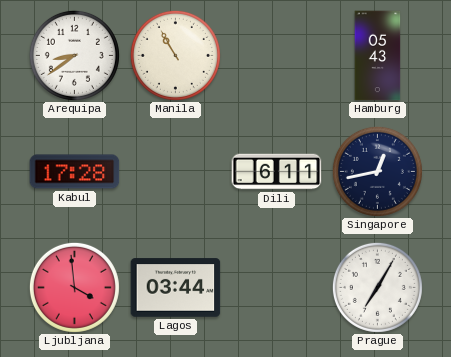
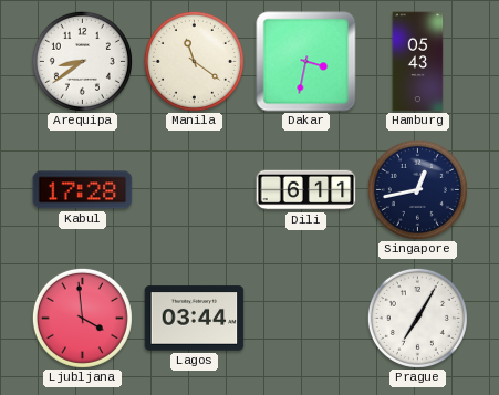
Manila: 10:55 -> 11:21
Dakar: none -> 3:32
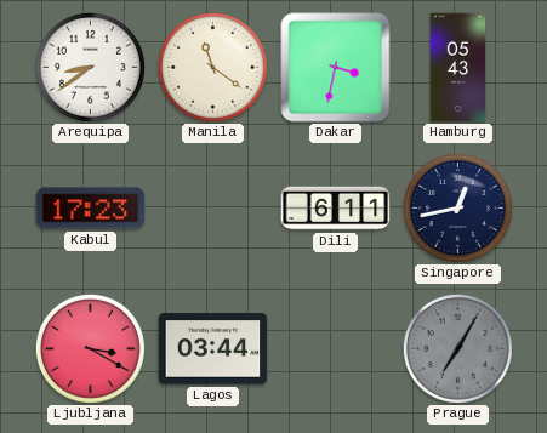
Kabul: 17:28 -> 17:23
Ljubljana: 3:59 -> 3:20
Prague dial: white -> grey
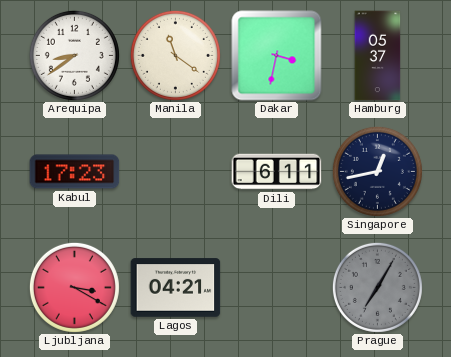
Hamburg: 05:43 -> 05:37
Lagos: 03:44 -> 04:21
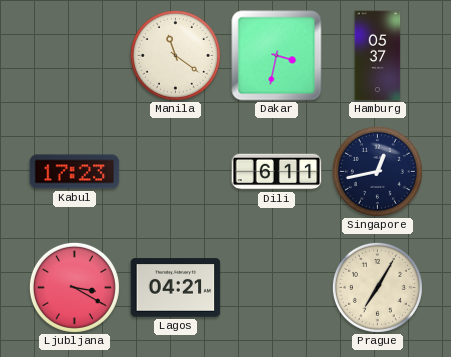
Arequipa: 8:39 -> none
Prague dial: grey -> cream
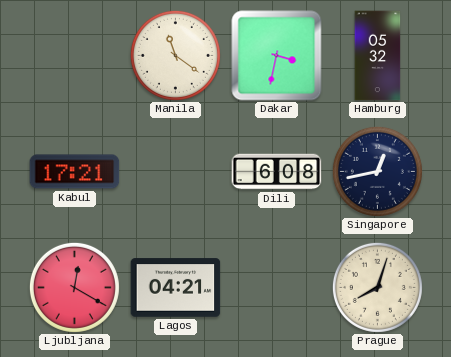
Hamburg: 05:37 -> 05:32
Kabul: 17:23 -> 17:21
Dili: 6:11 -> 6:08
Ljubljana: 3:20 -> 12:20
Prague: 7:05 -> 8:03
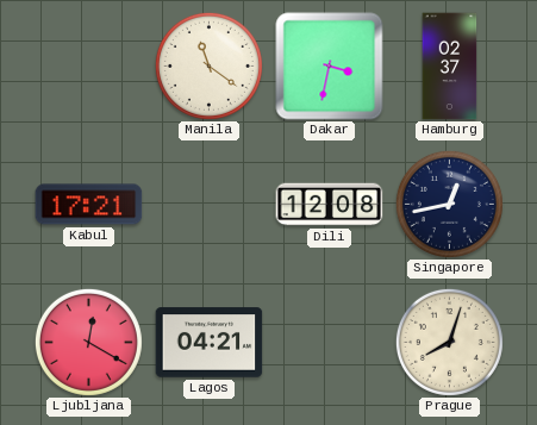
Hamburg: 05:32 -> 02:37
Dili: 6:08 -> 12:08
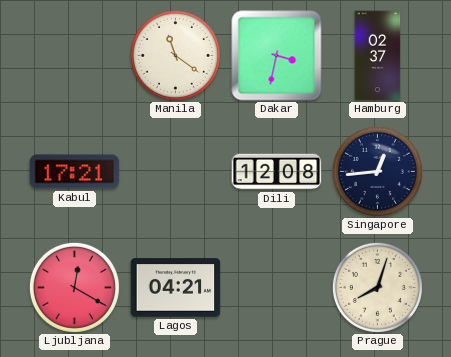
Singapore: 12:43 -> 12:44
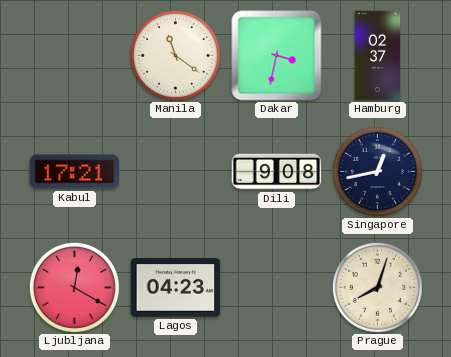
Dili: 12:08 -> 9:08
Singapore: 12:44 -> 12:43
Lagos: 04:21 -> 04:23
